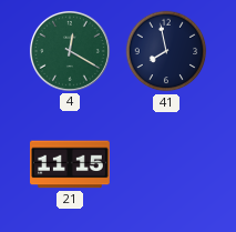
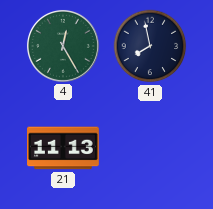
4: 12:20 -> 12:25
21: 11:15 -> 11:13
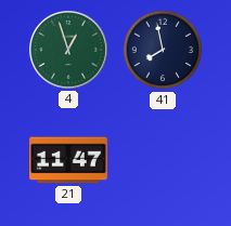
4: 12:25 -> 12:57
21: 11:13 -> 11:47
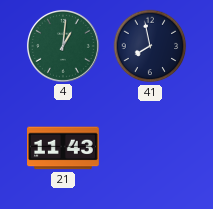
4: 12:57 -> 1:01
21: 11:47 -> 11:43
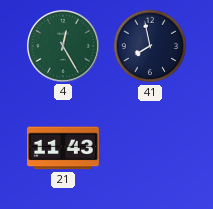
4: 1:01 -> 12:25
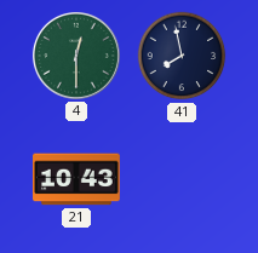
4: 12:25 -> 12:30
21: 11:43 -> 10:43
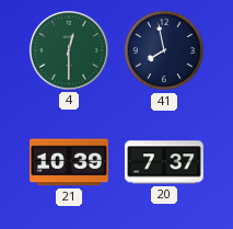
21: 10:43 -> 10:39
20: none -> 7:37
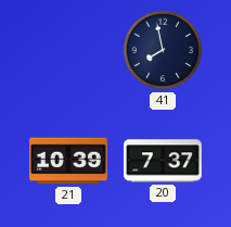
4: 12:30 -> none
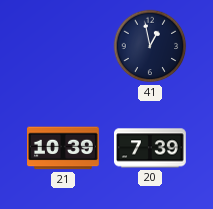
41: 7:58 -> 12:58
20: 7:37 -> 7:39
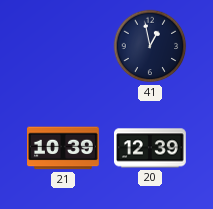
20: 7:39 -> 12:39
